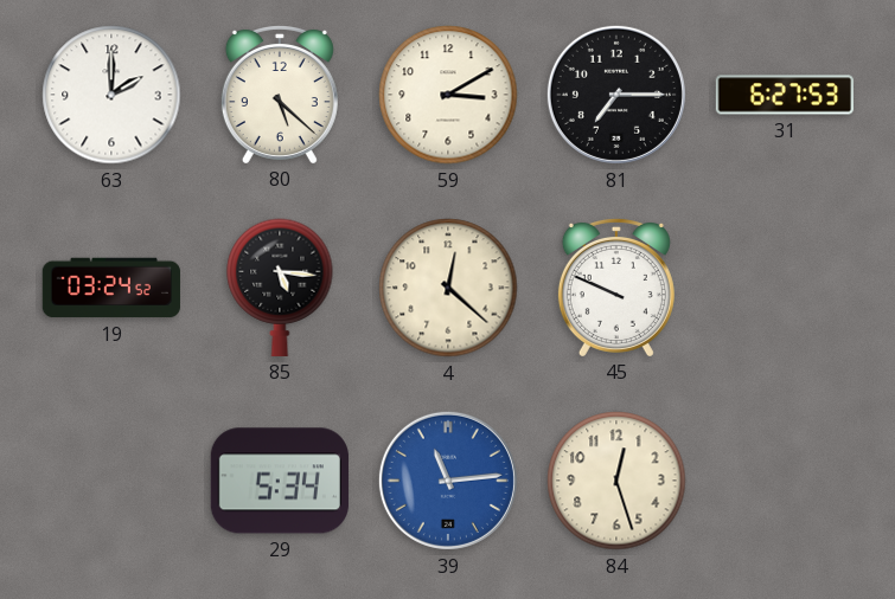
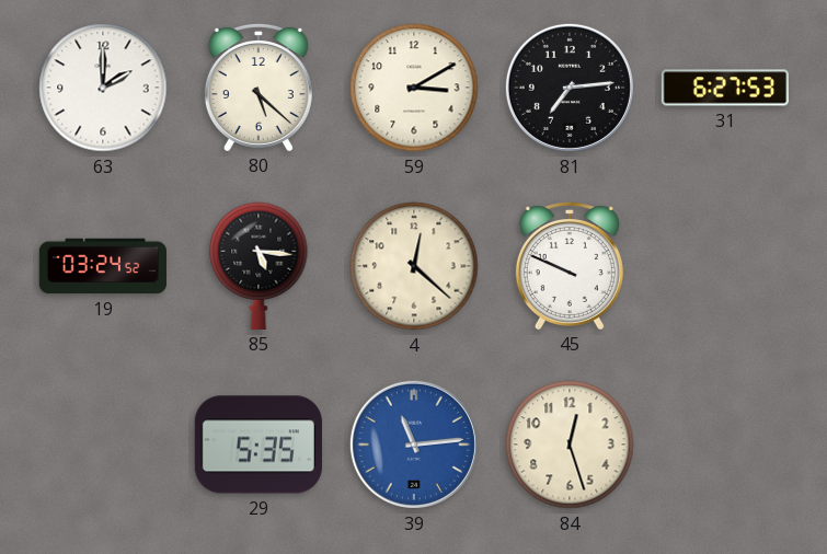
81: 7:15 -> 7:14
29: 5:34 -> 5:35
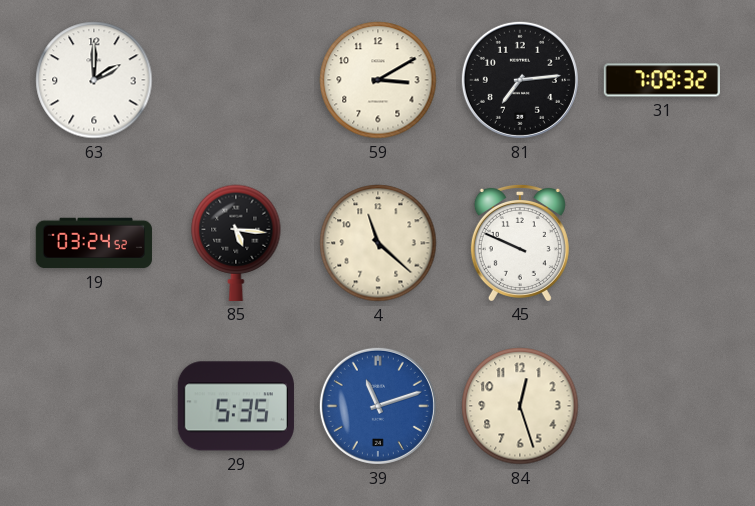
80: 5:22 -> none
31: 6:27 -> 7:09
4: 12:22 -> 11:22
39: 11:14 -> 11:12
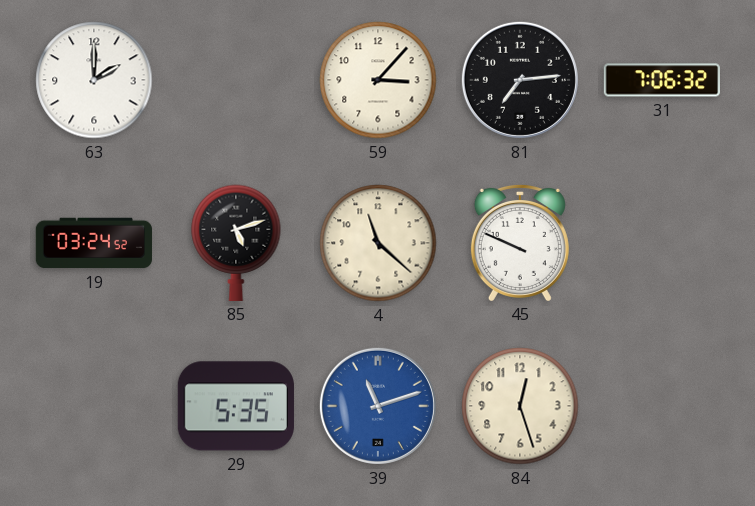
59: 3:10 -> 3:07
31: 7:09 -> 7:06
85: 5:16 -> 5:12
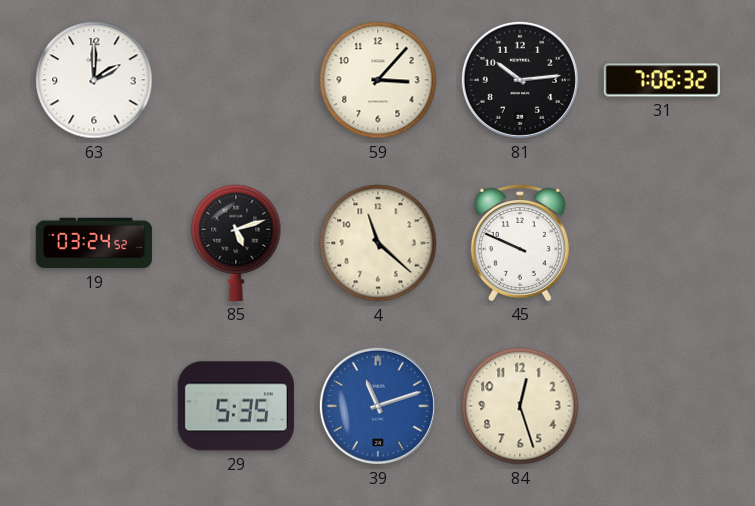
81: 7:14 -> 10:14
